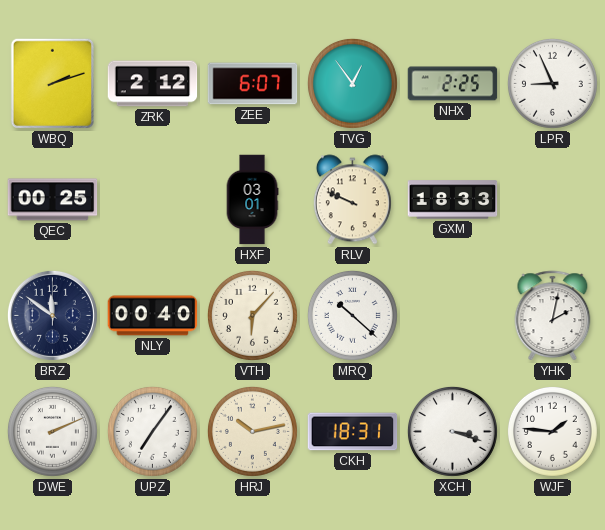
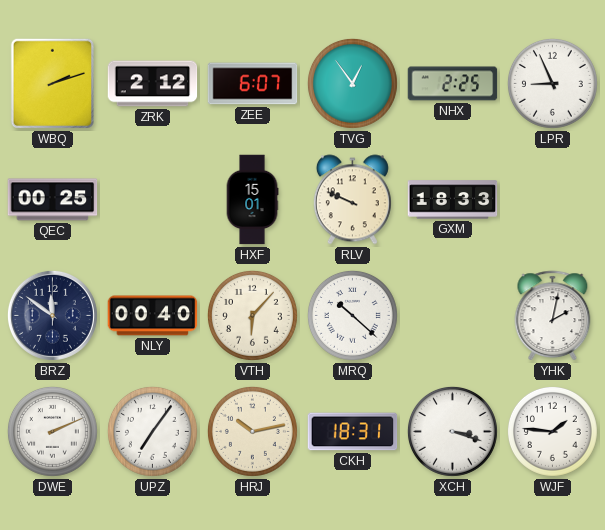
HXF: 03:01 -> 15:01
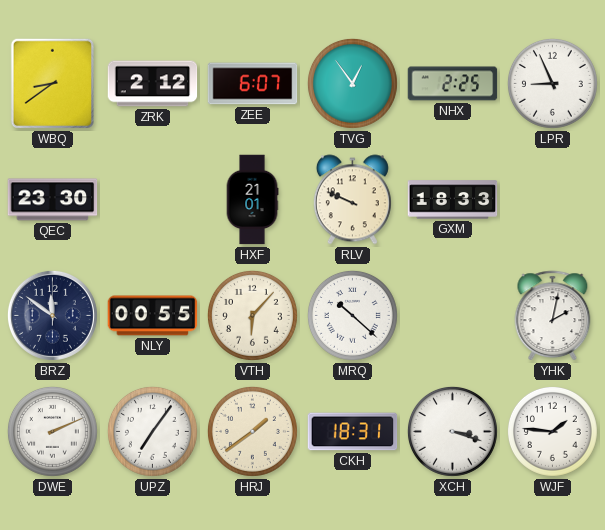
WBQ: 2:12 -> 8:39
QEC: 00:25 -> 23:30
HXF: 15:01 -> 21:01
NLY: 00:40 -> 00:55
HRJ: 10:13 -> 1:39
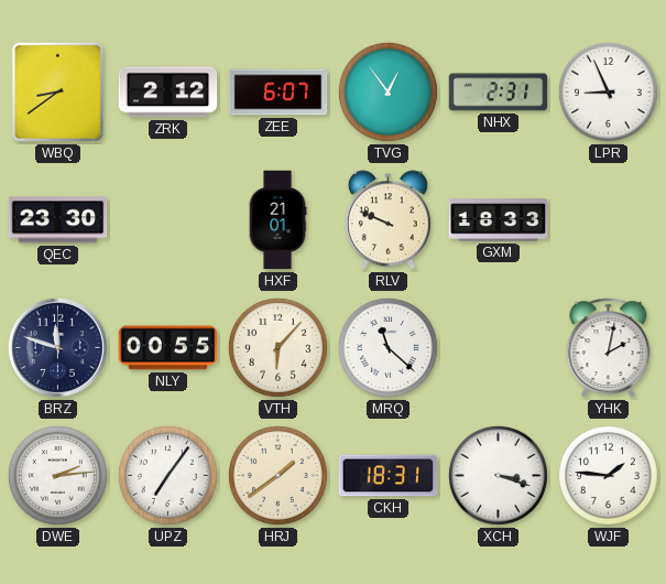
NHX: 2:25 -> 2:31
BRZ: 11:51 -> 11:48
MRQ: 10:22 -> 11:22
DWE: 2:11 -> 2:14
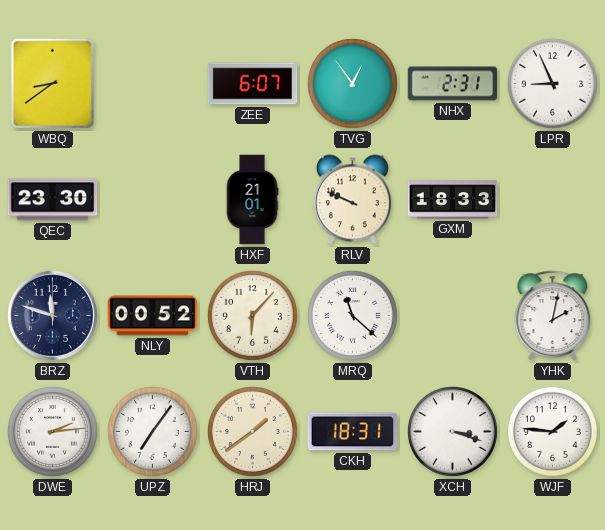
ZRK: 2:12 -> none
NLY: 00:55 -> 00:52
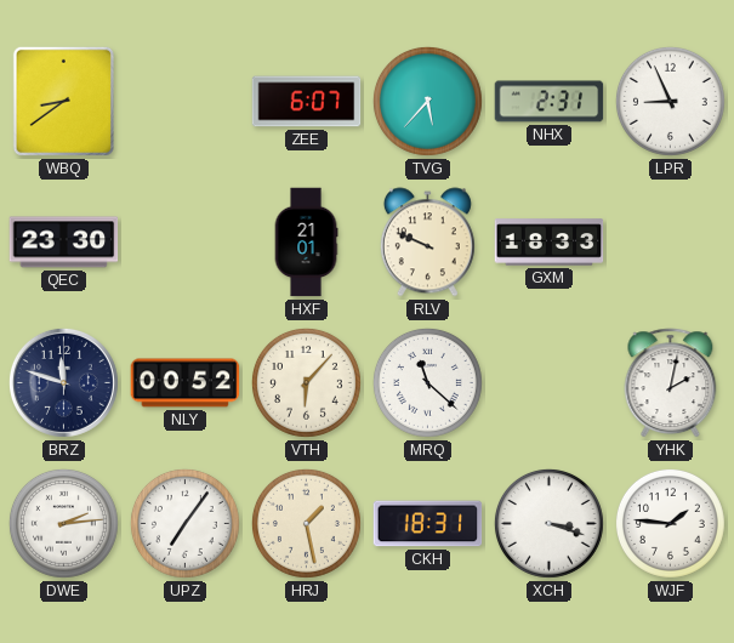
TVG: 12:54 -> 5:37
HRJ: 1:39 -> 1:28
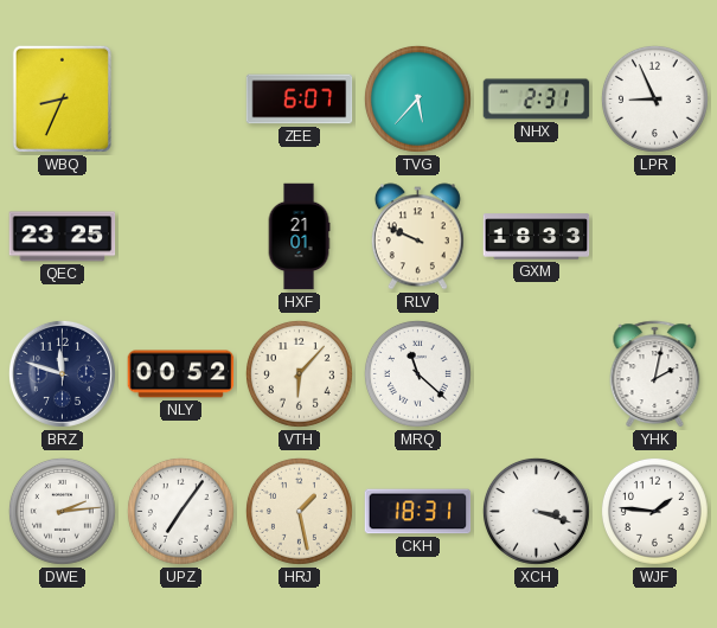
WBQ: 8:39 -> 8:34
QEC: 23:30 -> 23:25
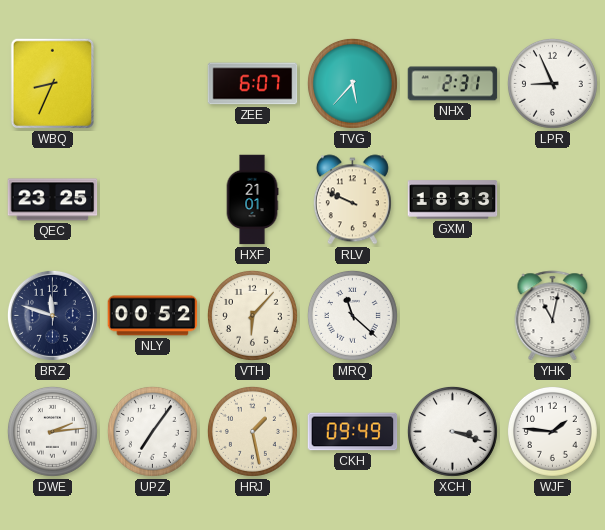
YHK: 2:02 -> 11:02
CKH: 18:31 -> 09:49
